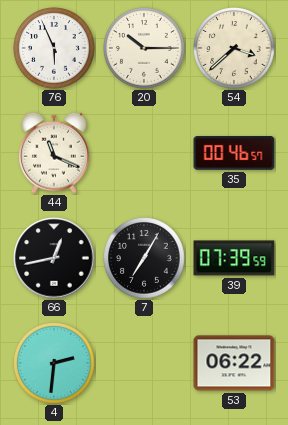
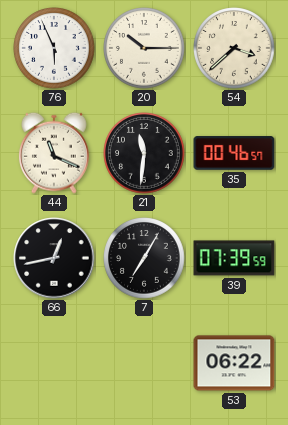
21: none -> 11:31
4: 2:31 -> none
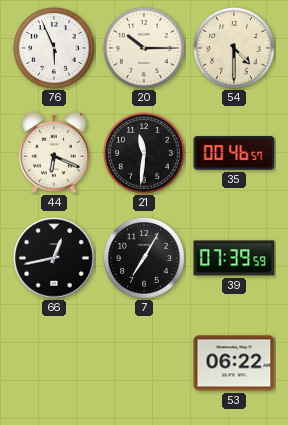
54: 3:38 -> 4:30
44: 11:19 -> 6:19
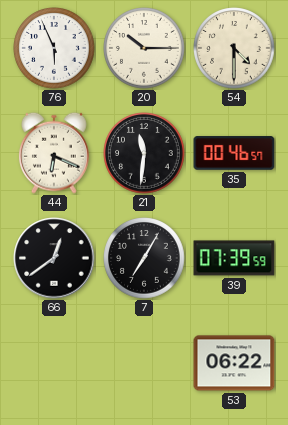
66: 12:43 -> 12:39
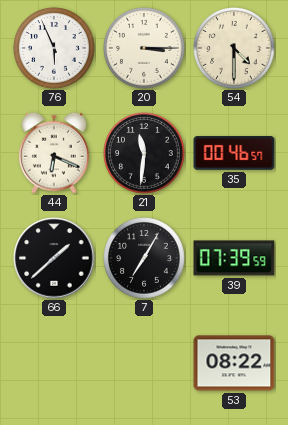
20: 10:15 -> 3:15
66: 12:39 -> 1:38
53: 06:22 -> 08:22
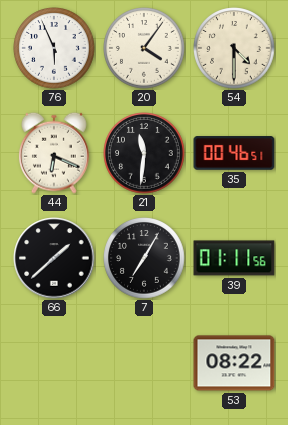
20: 3:15 -> 4:06
35: 00:46:57 -> 00:46:51
39: 07:39 -> 01:11
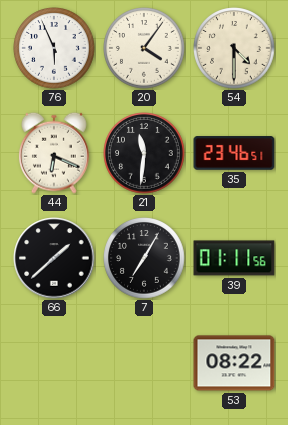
35: 00:46 -> 23:46
